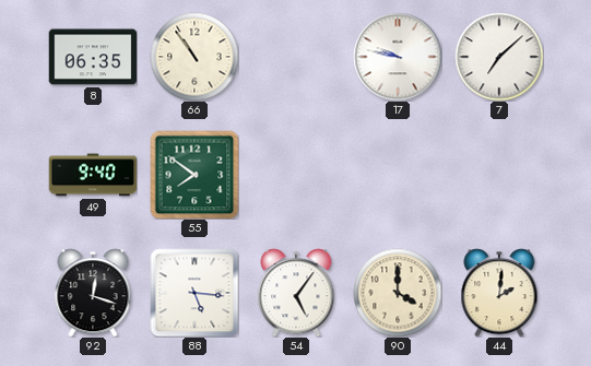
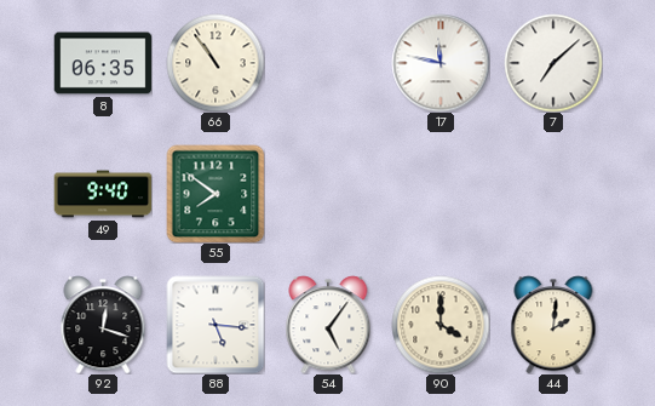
17: 9:47 -> 11:47
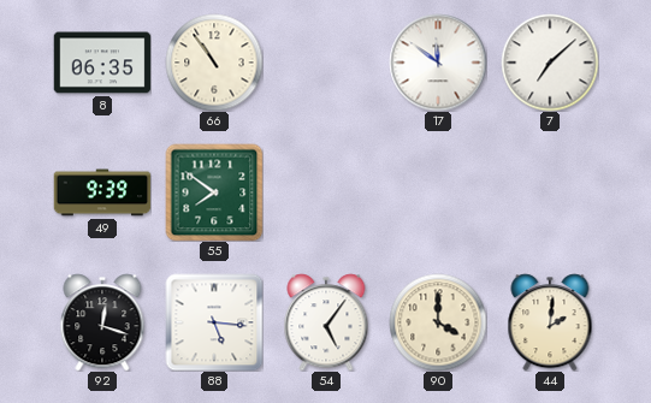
17: 11:47 -> 11:51
49: 9:40 -> 9:39
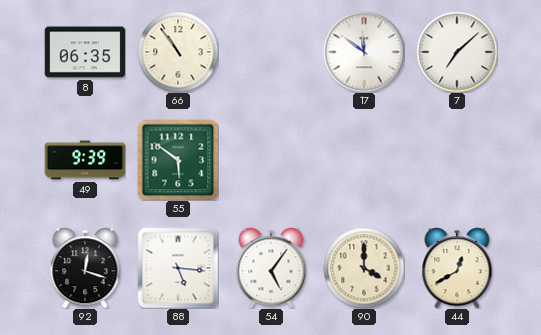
55: 7:51 -> 5:51
44: 2:01 -> 12:40
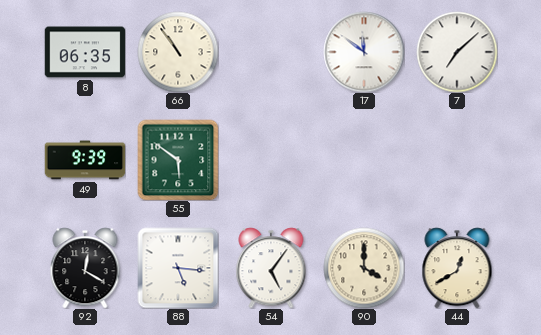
92: 12:18 -> 12:20
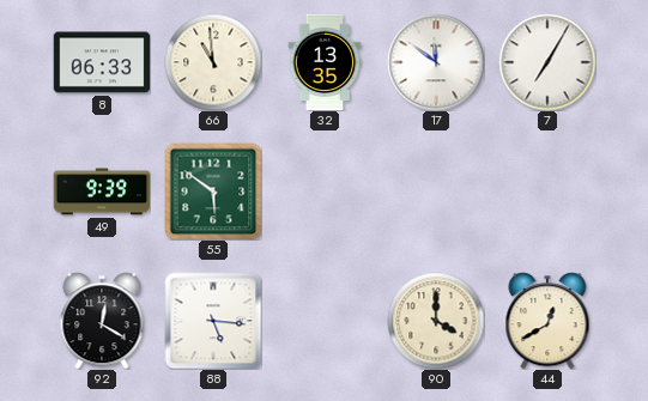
8: 06:35 -> 06:33
66: 10:54 -> 10:59
32: none -> 13:35
7: 7:08 -> 7:05
54: 5:06 -> none
